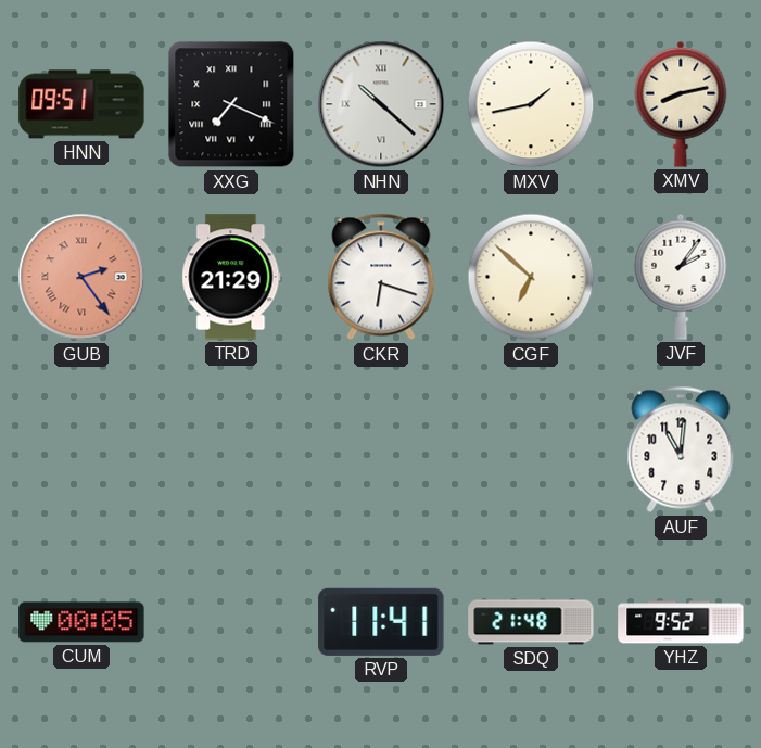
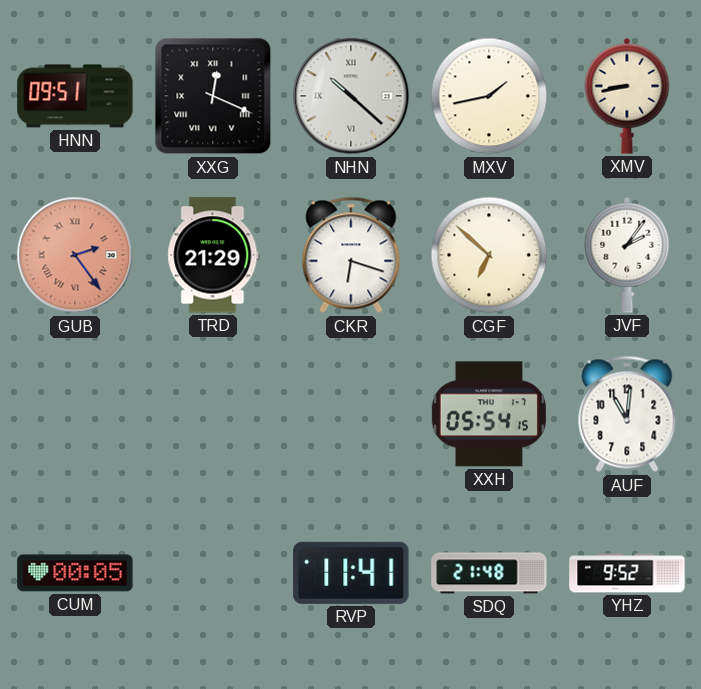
XXG: 7:19 -> 12:19
XMV: 8:13 -> 8:43
XXH: none -> 05:54
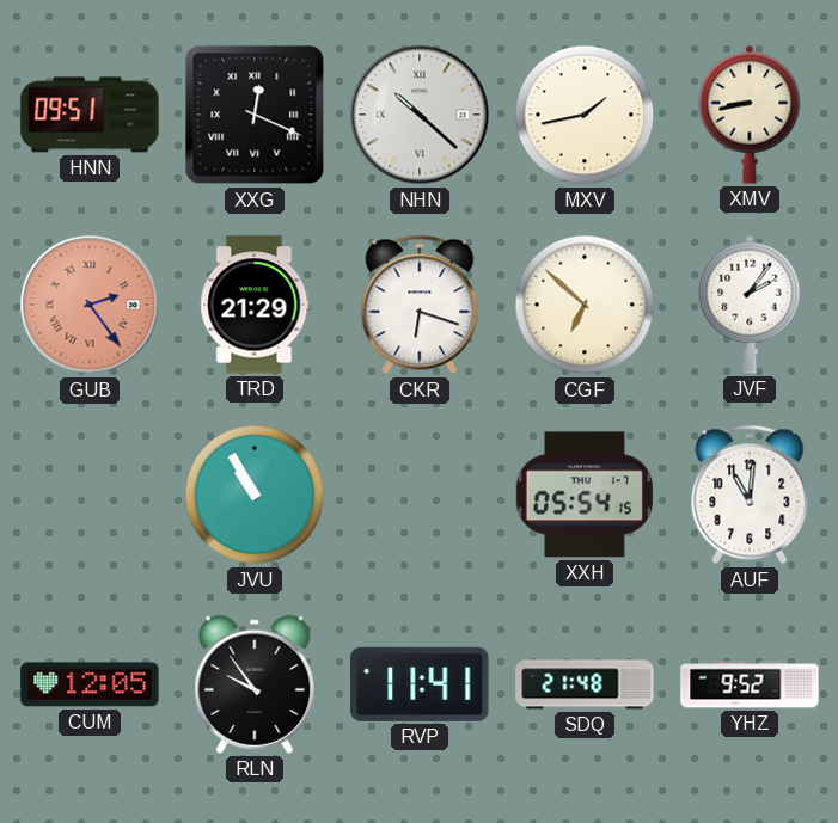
JVU: none -> 10:55
CUM: 00:05 -> 12:05
RLN: none -> 9:54
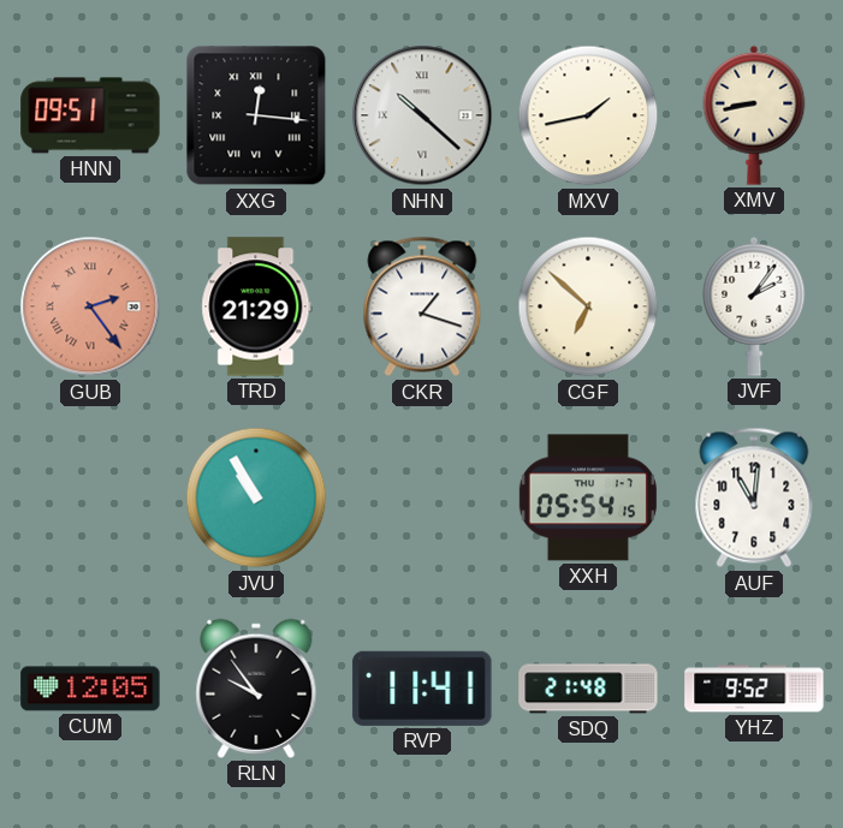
XXG: 12:19 -> 12:16
CKR: 6:18 -> 1:18
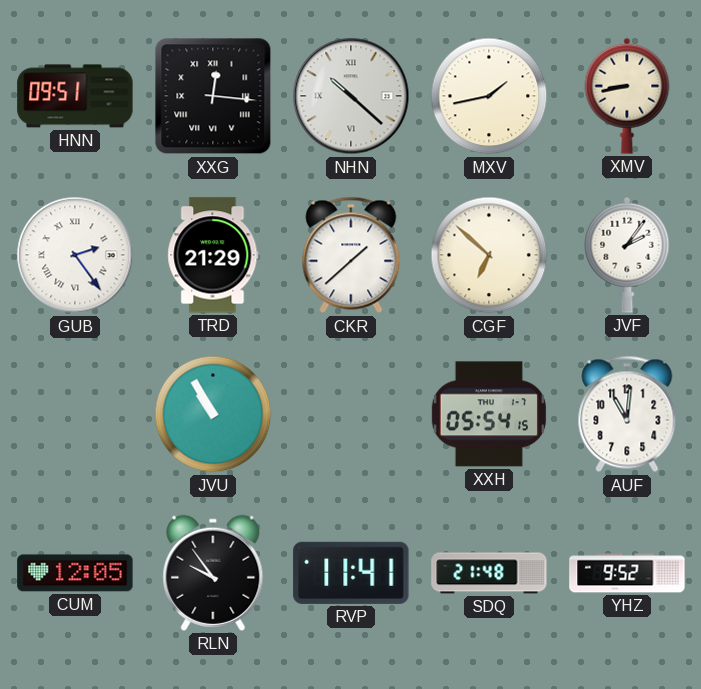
GUB dial: salmon -> white
CKR: 1:18 -> 1:38
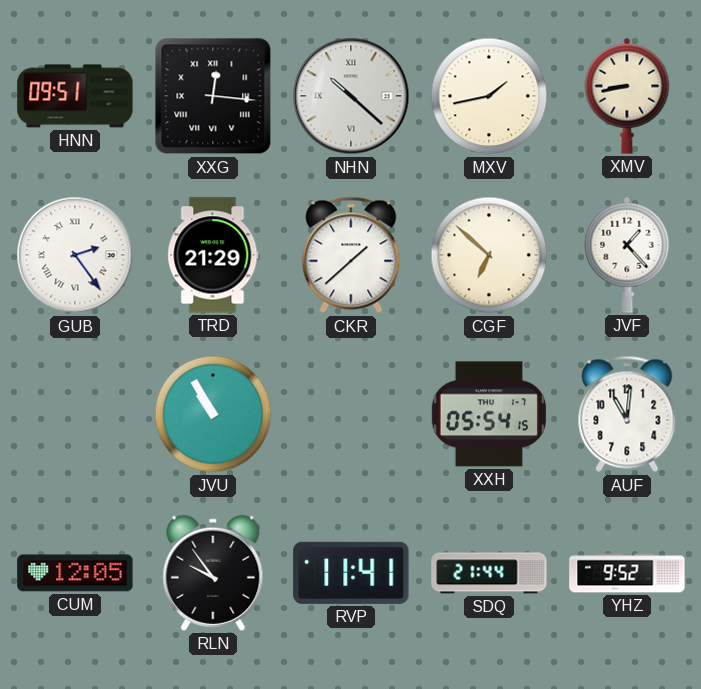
JVF: 2:06 -> 1:23
SDQ: 21:48 -> 21:44
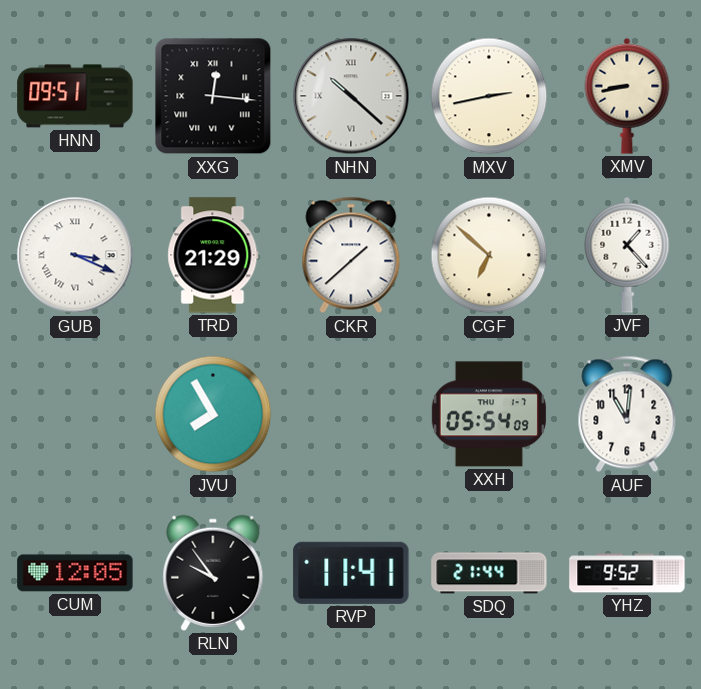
MXV: 1:43 -> 2:43
GUB: 2:24 -> 3:19
JVU: 10:55 -> 7:55
XXH: 05:54:15 -> 05:54:09
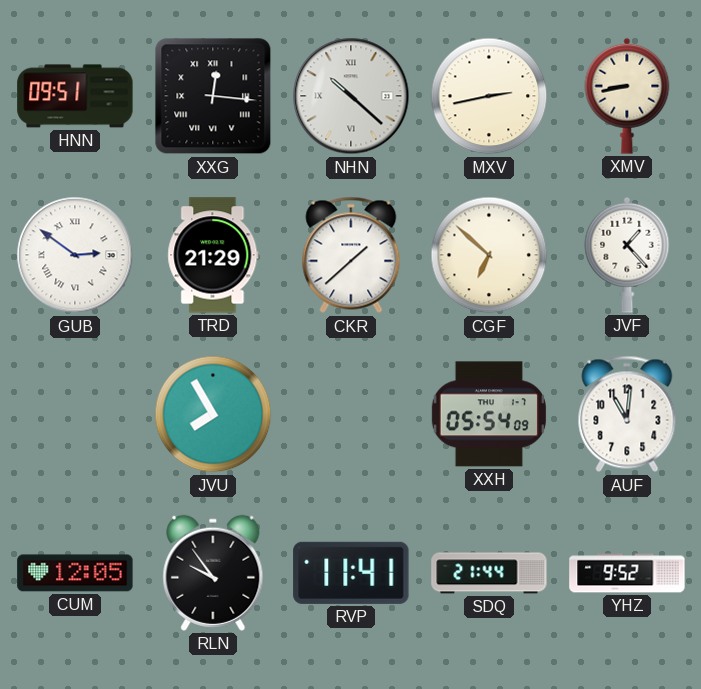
GUB: 3:19 -> 2:51
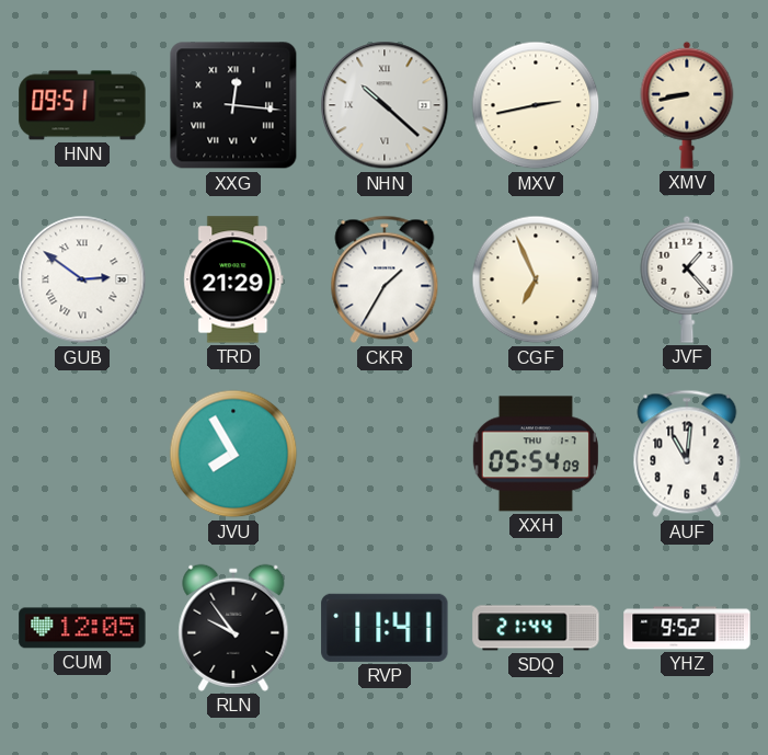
CKR: 1:38 -> 1:35
CGF: 6:52 -> 6:56
